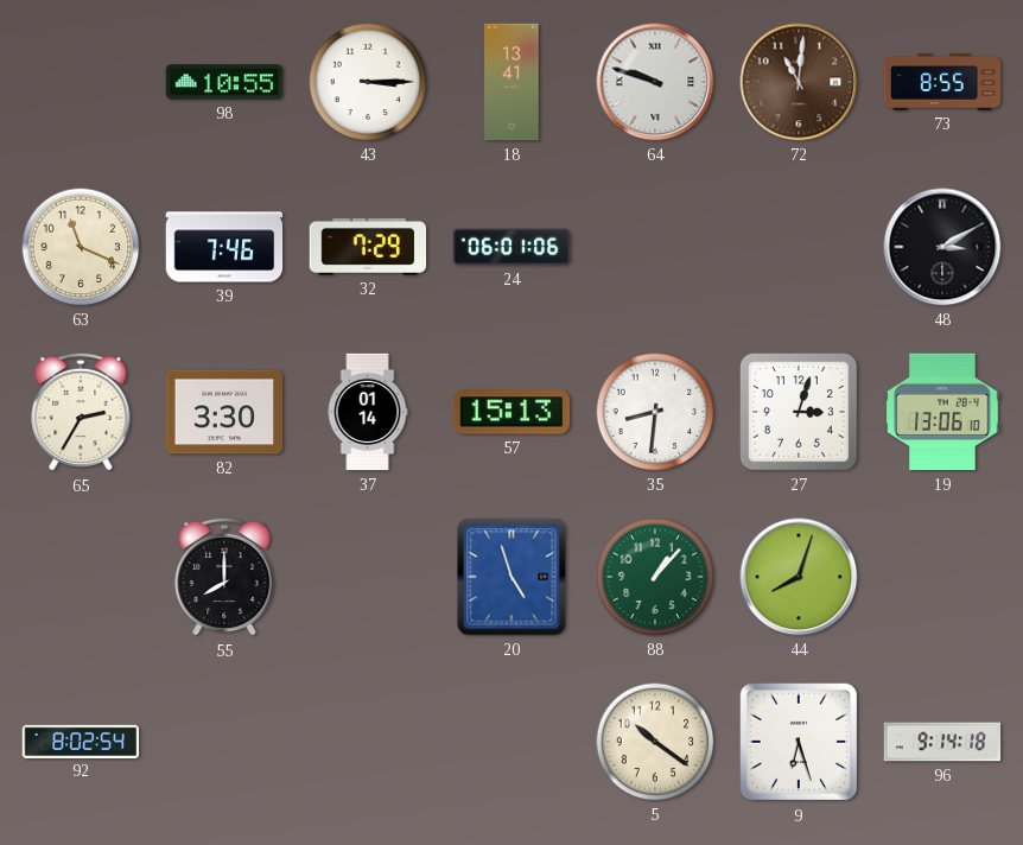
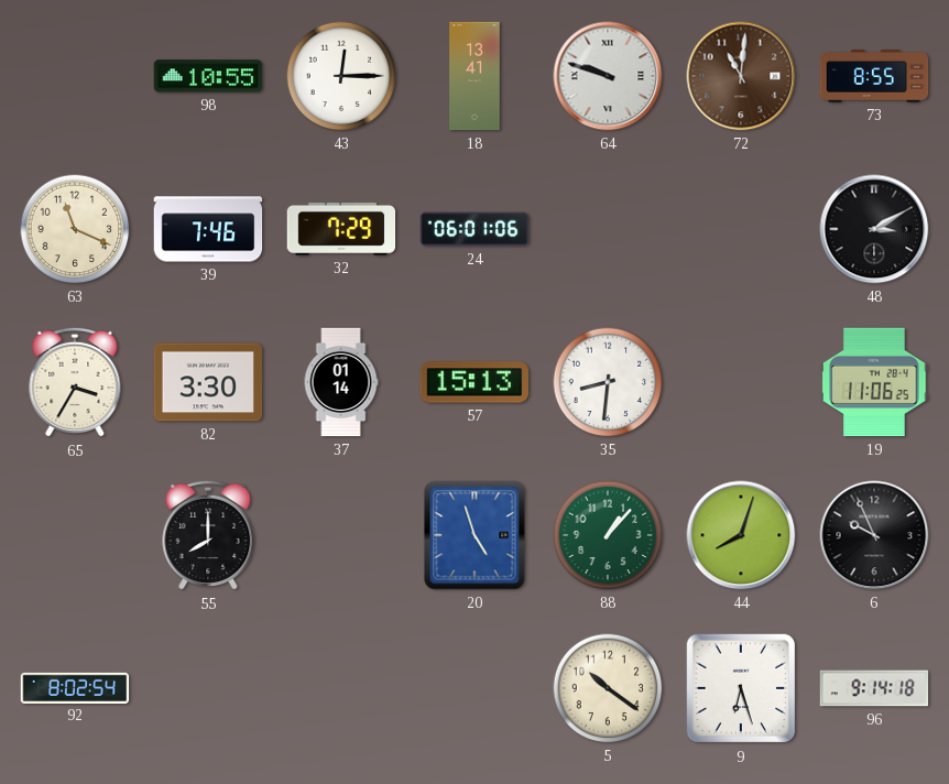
43: 3:15 -> 12:15
65: 2:35 -> 3:35
27: 3:03 -> none
19: 13:06 -> 11:06
6: none -> 9:56
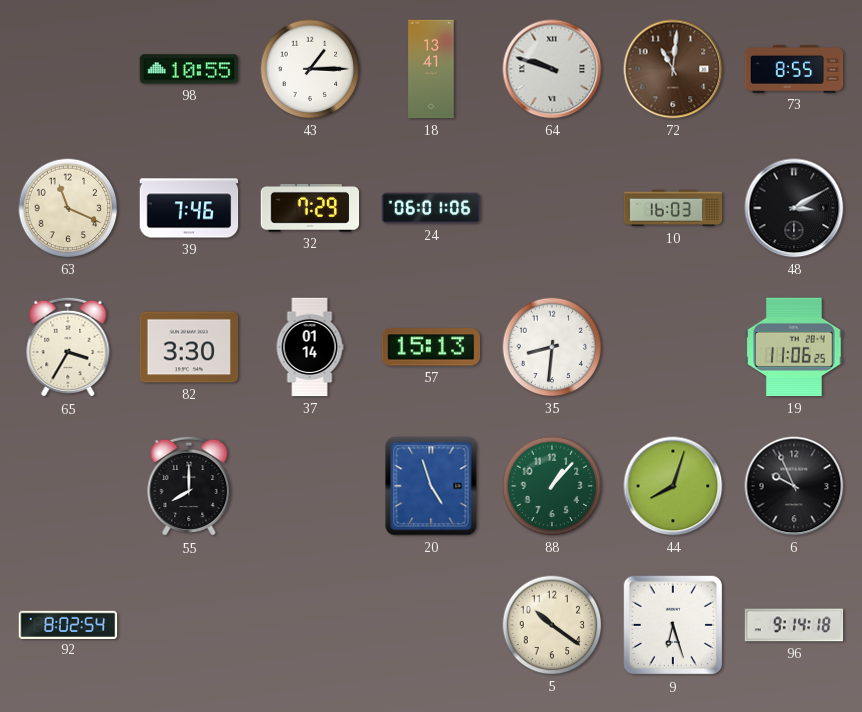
43: 12:15 -> 1:15
10: none -> 16:03
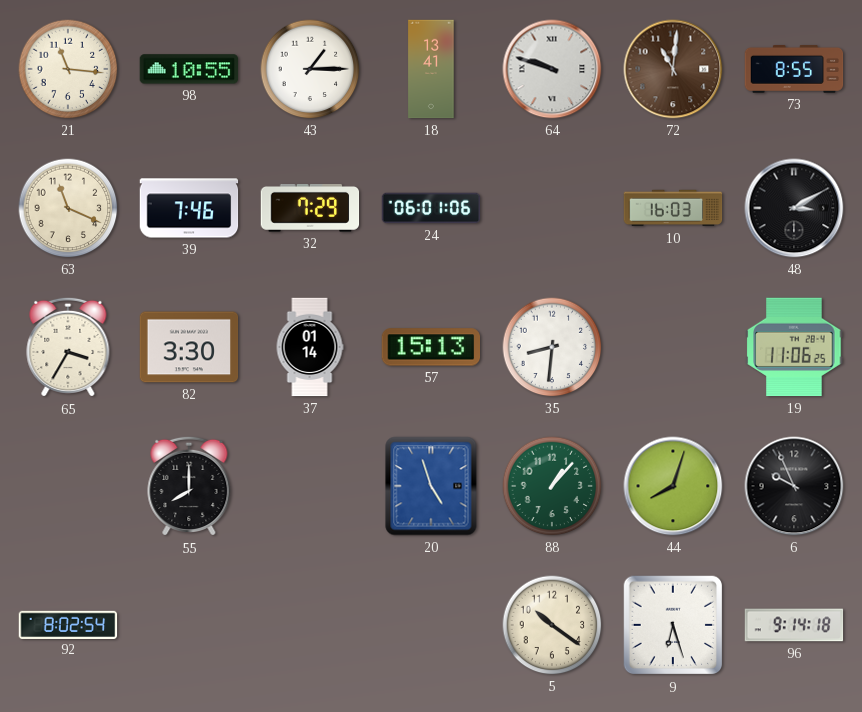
21: none -> 11:16
